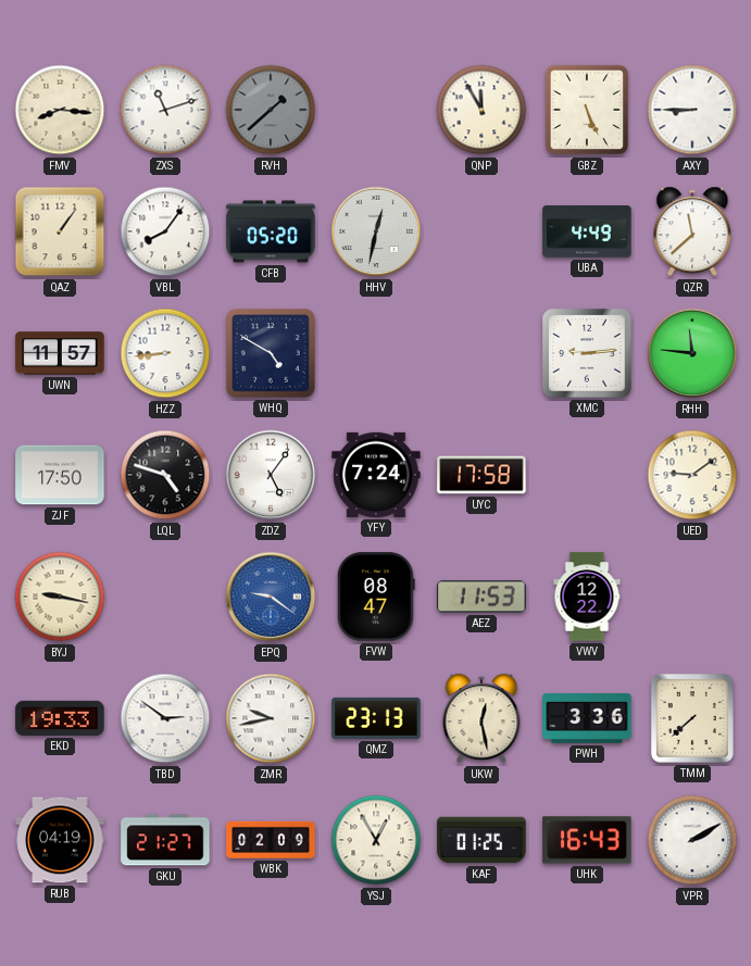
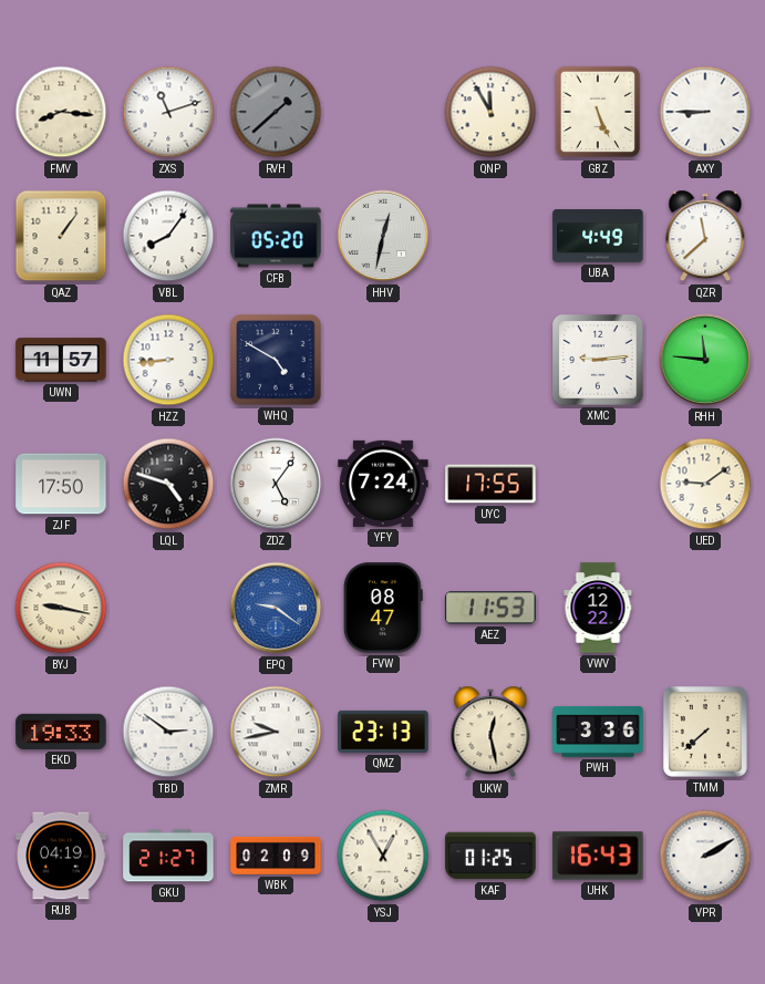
UYC: 17:58 -> 17:55
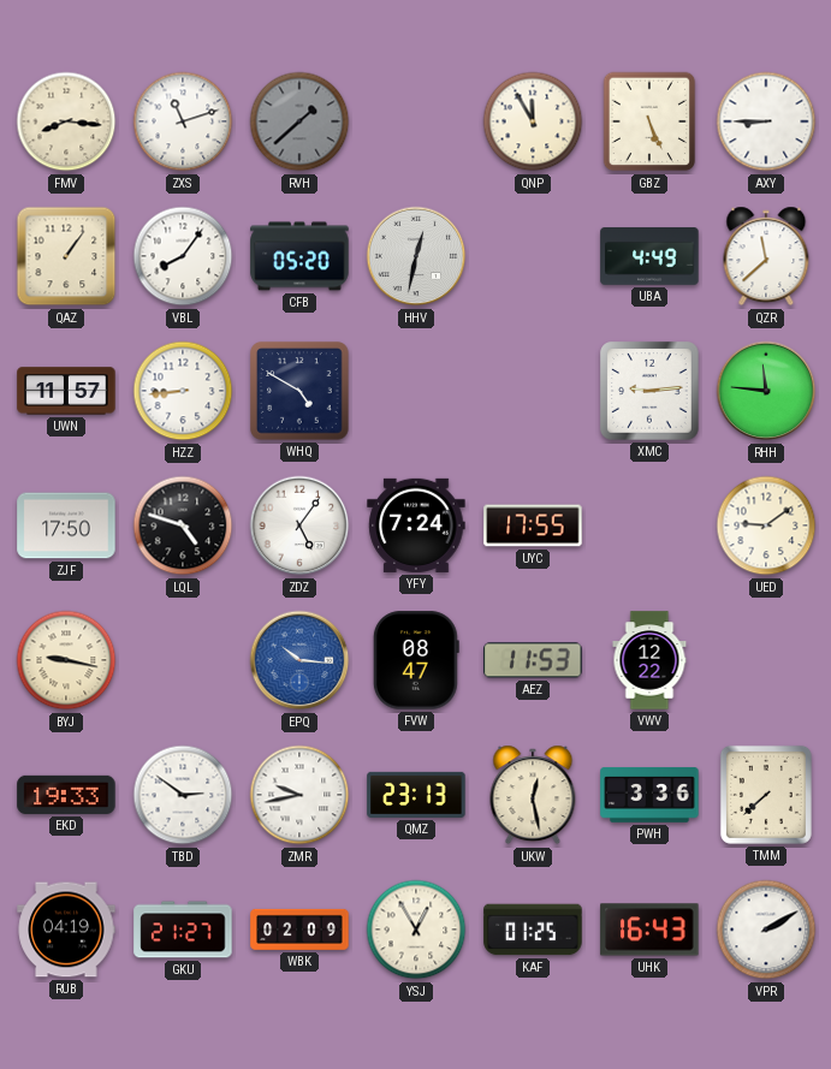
EPQ: 9:21 -> 10:16
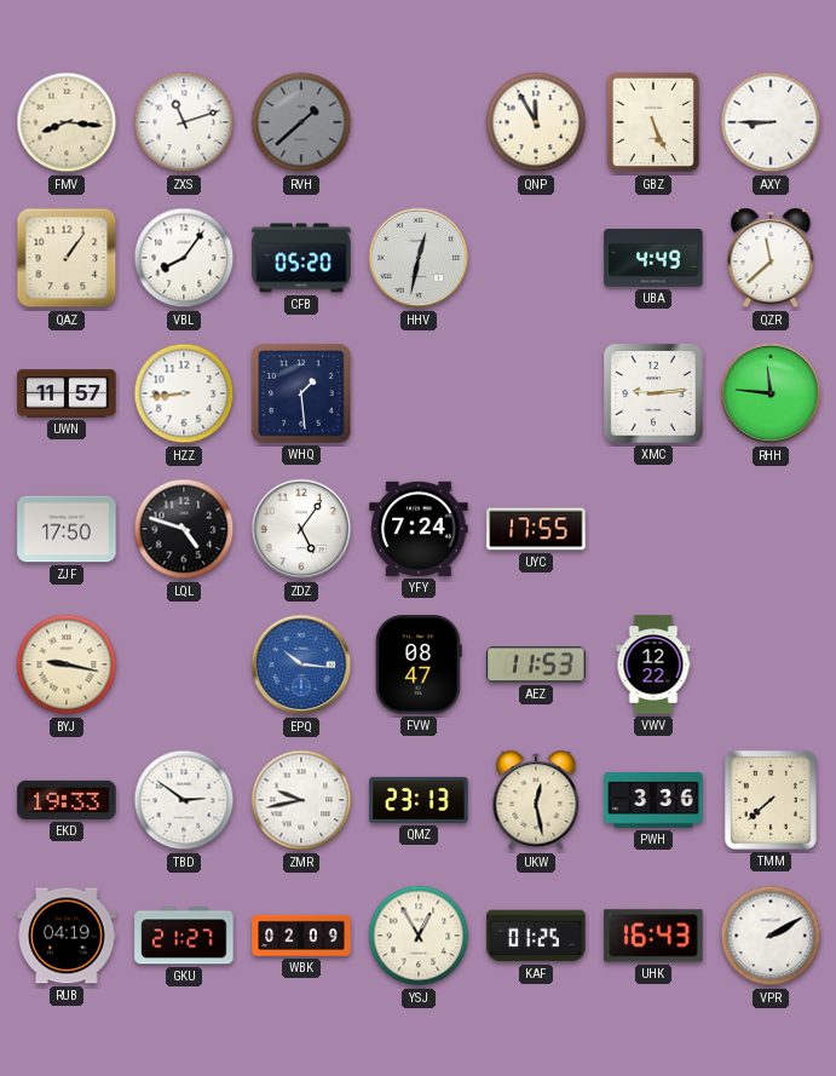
WHQ: 4:50 -> 1:29
UED: 9:09 -> none
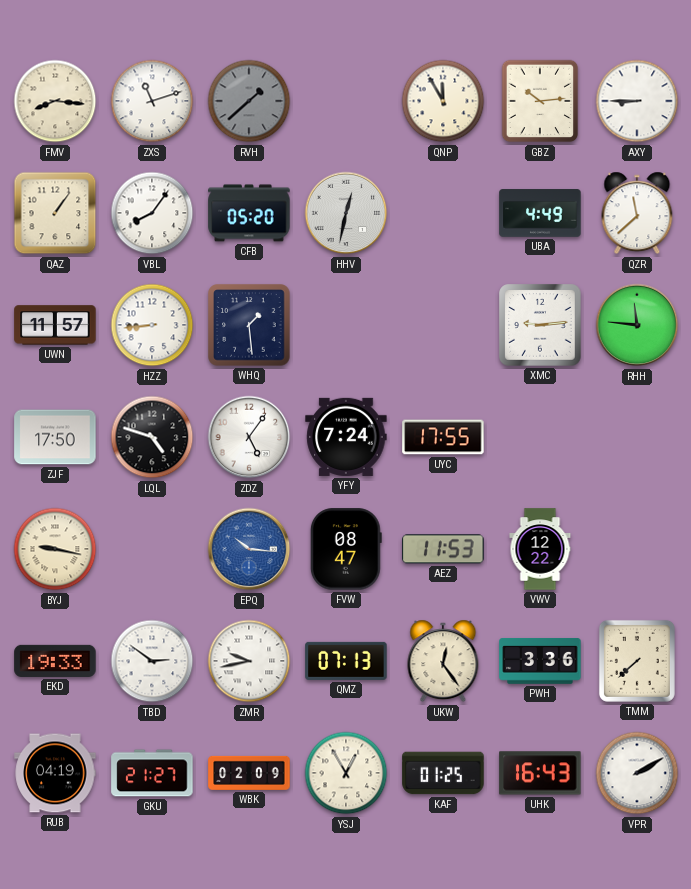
GBZ: 5:26 -> 10:14
QMZ: 23:13 -> 07:13
UKW: 12:28 -> 12:24
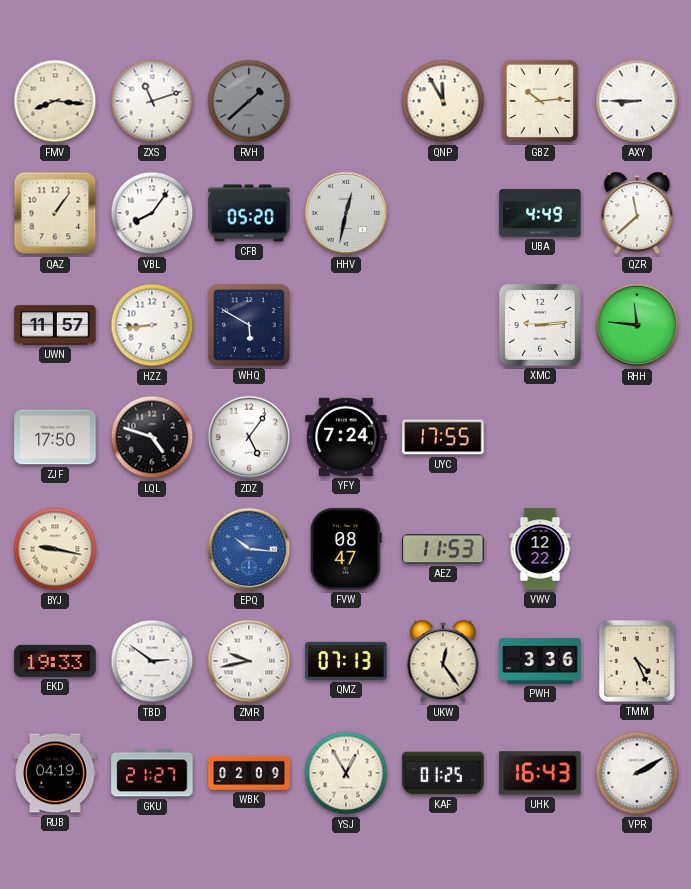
WHQ: 1:29 -> 5:50
TMM: 7:38 -> 4:26
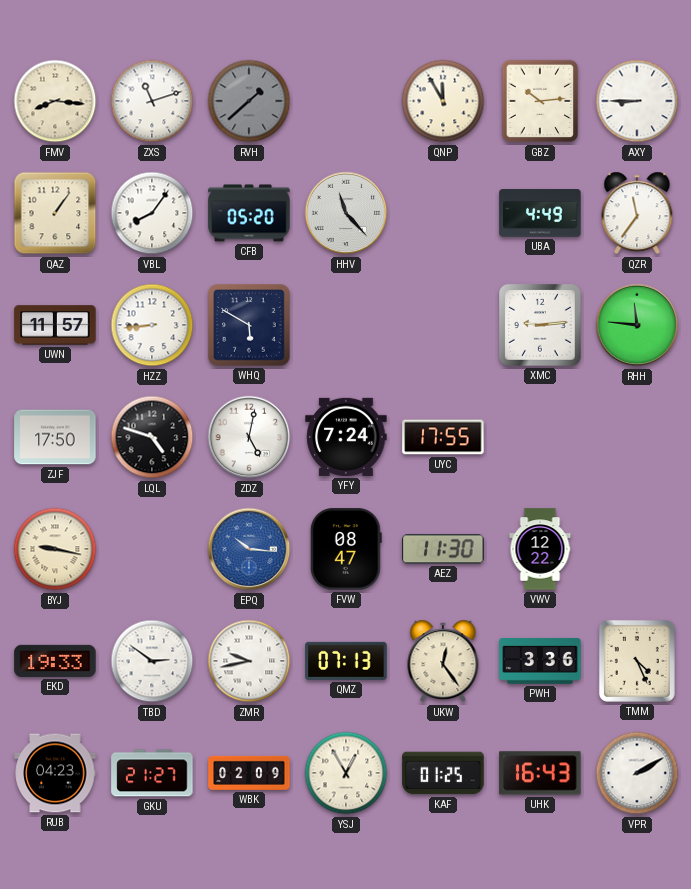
HHV: 12:32 -> 11:23
QZR: 11:38 -> 11:36
ZDZ: 5:06 -> 5:02
AEZ: 11:53 -> 11:30
RUB: 04:19 -> 04:23
